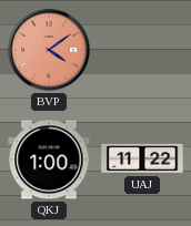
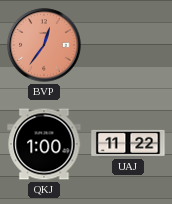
BVP: 4:09 -> 12:36
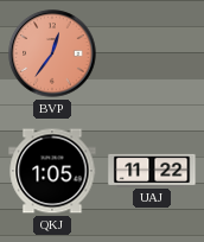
QKJ: 1:00 -> 1:05
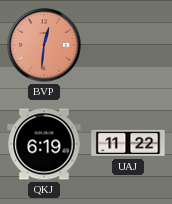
BVP: 12:36 -> 12:31
QKJ: 1:05 -> 6:19
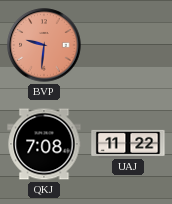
BVP: 12:31 -> 9:31
QKJ: 6:19 -> 7:08
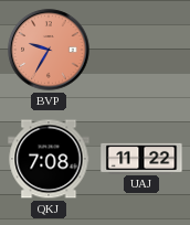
BVP: 9:31 -> 9:35
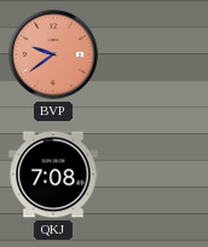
BVP: 9:35 -> 9:39
UAJ: 11:22 -> none
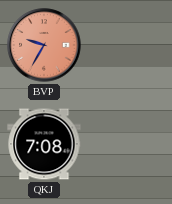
BVP: 9:39 -> 9:35
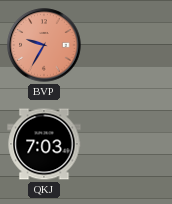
QKJ: 7:08 -> 7:03
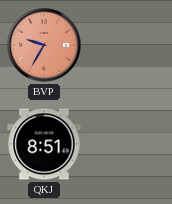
QKJ: 7:03 -> 8:51
